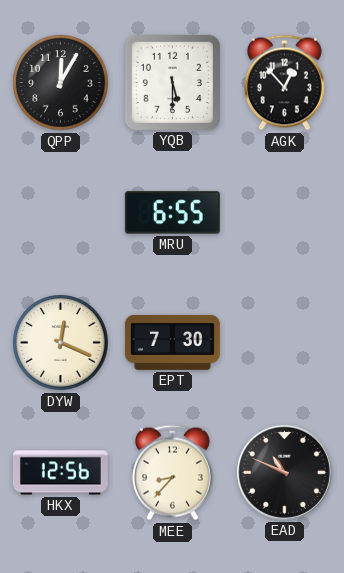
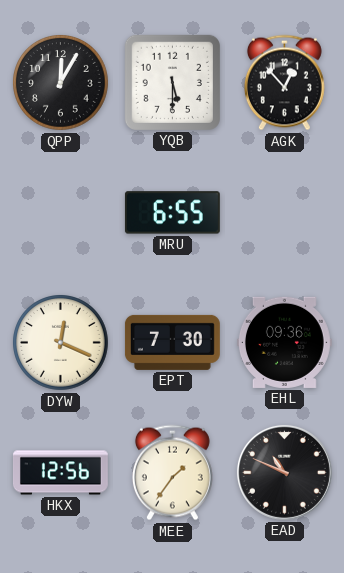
EHL: none -> 09:36
MEE: 8:37 -> 1:36
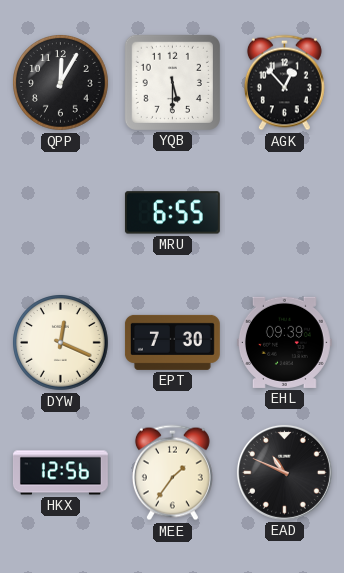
EHL: 09:36 -> 09:39
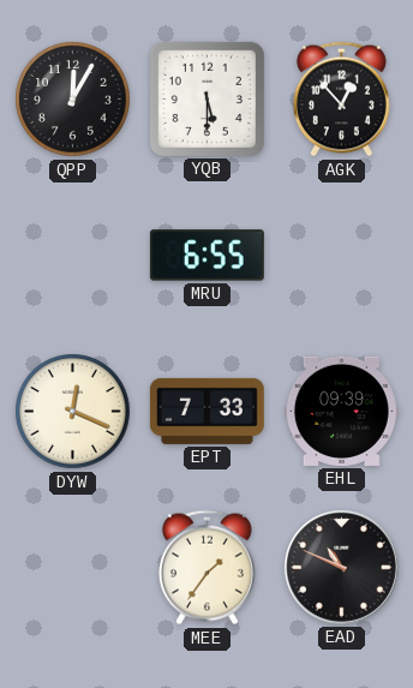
EPT: 7:30 -> 7:33
HKX: 12:56 -> none
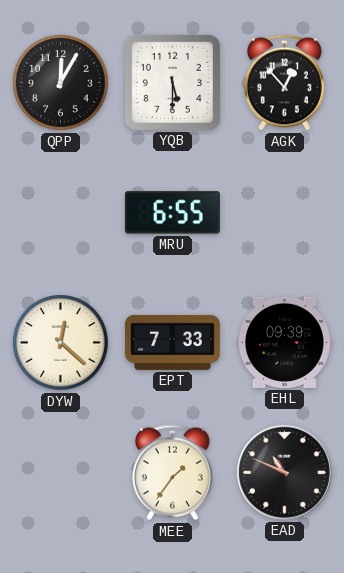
DYW: 12:19 -> 12:22
